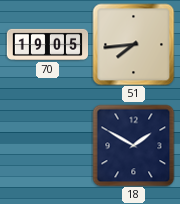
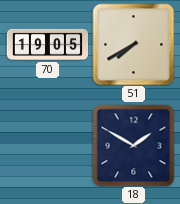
51: 7:44 -> 7:40
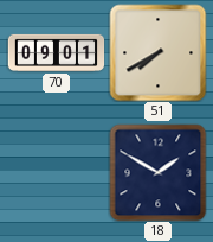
70: 19:05 -> 09:01
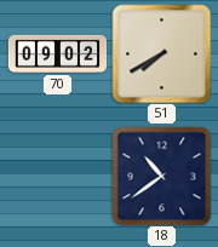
70: 09:01 -> 09:02
18: 1:50 -> 10:39
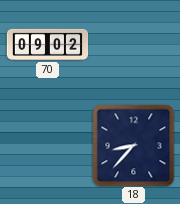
51: 7:40 -> none
18: 10:39 -> 8:37
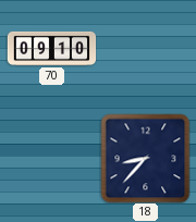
70: 09:02 -> 09:10
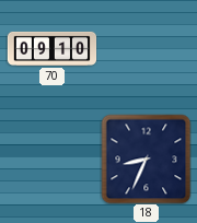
18: 8:37 -> 8:34
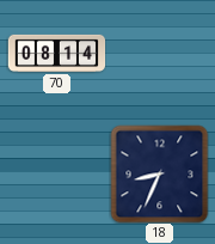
70: 09:10 -> 08:14
